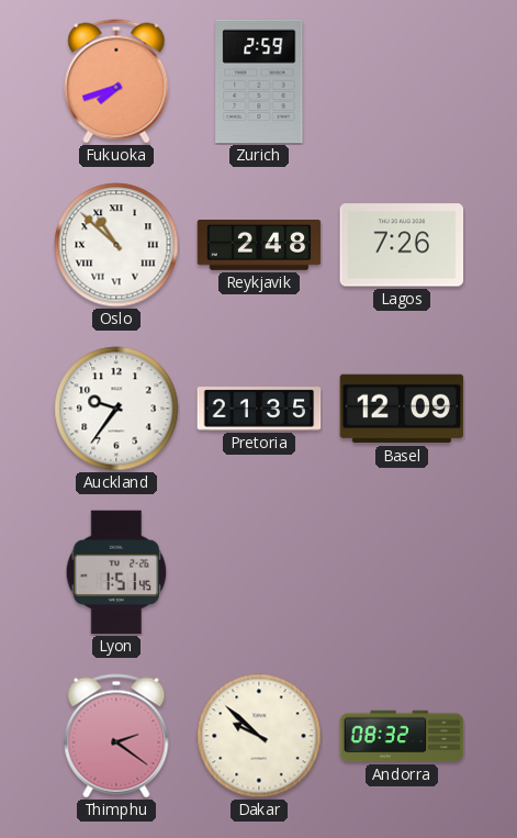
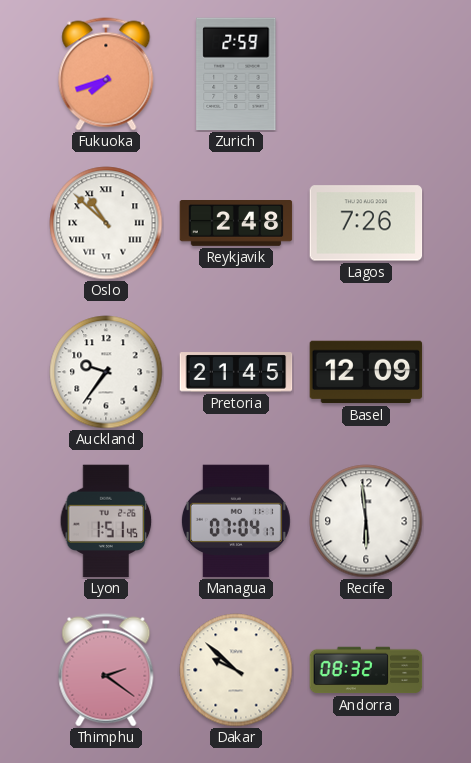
Pretoria: 21:35 -> 21:45
Managua: none -> 07:04
Recife: none -> 5:59
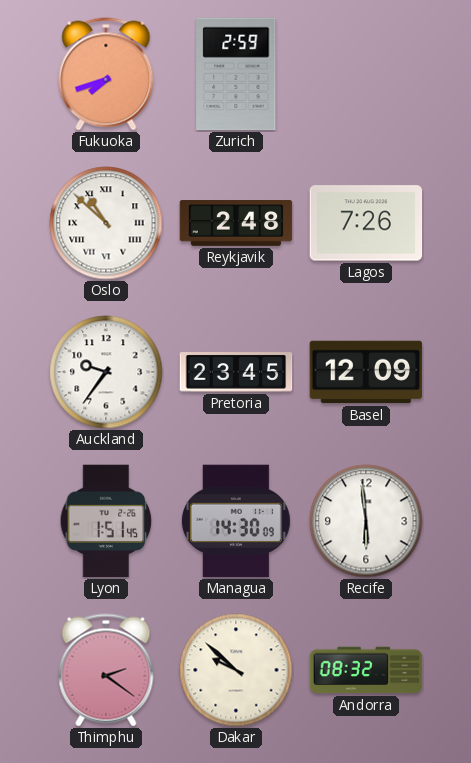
Pretoria: 21:45 -> 23:45
Managua: 07:04 -> 14:30
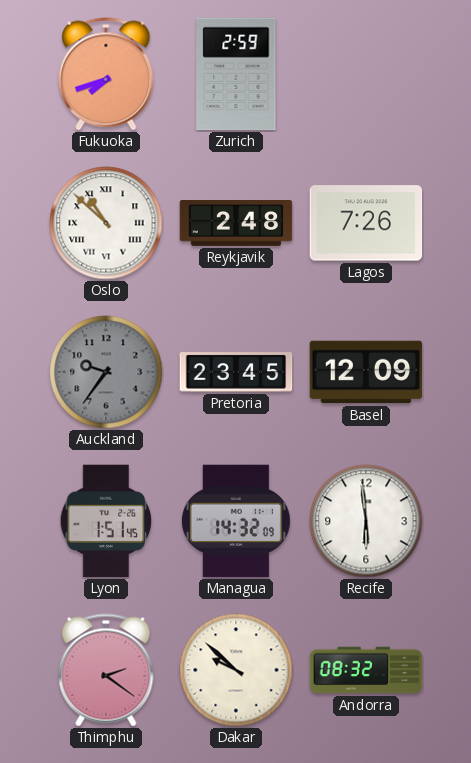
Auckland dial: white -> grey
Managua: 14:30 -> 14:32
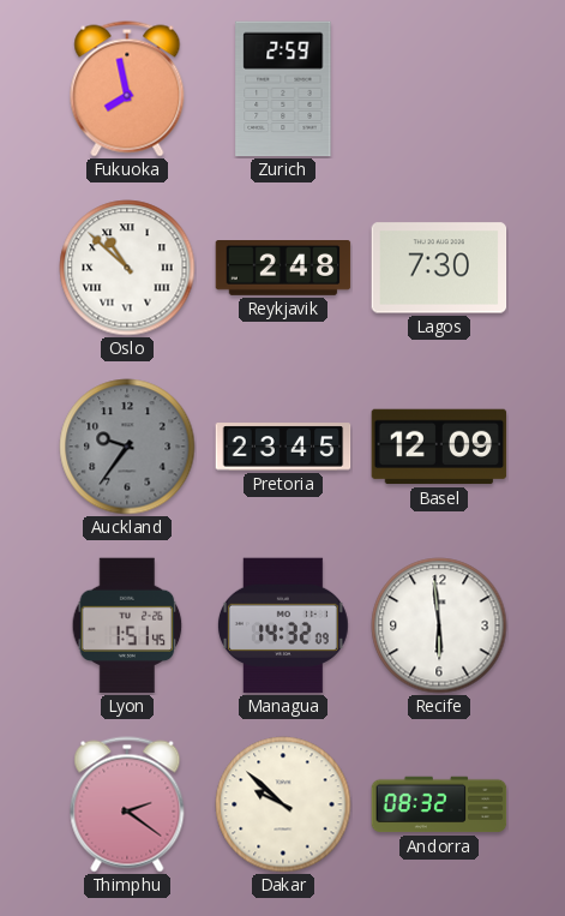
Fukuoka: 7:42 -> 7:58
Lagos: 7:26 -> 7:30
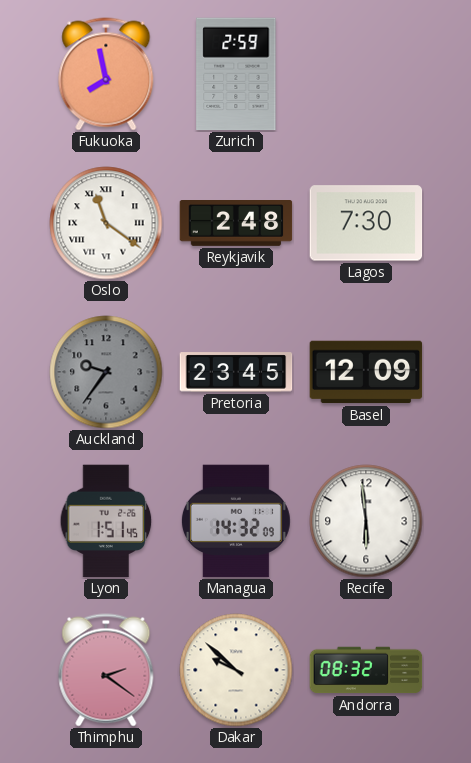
Oslo: 10:52 -> 11:21
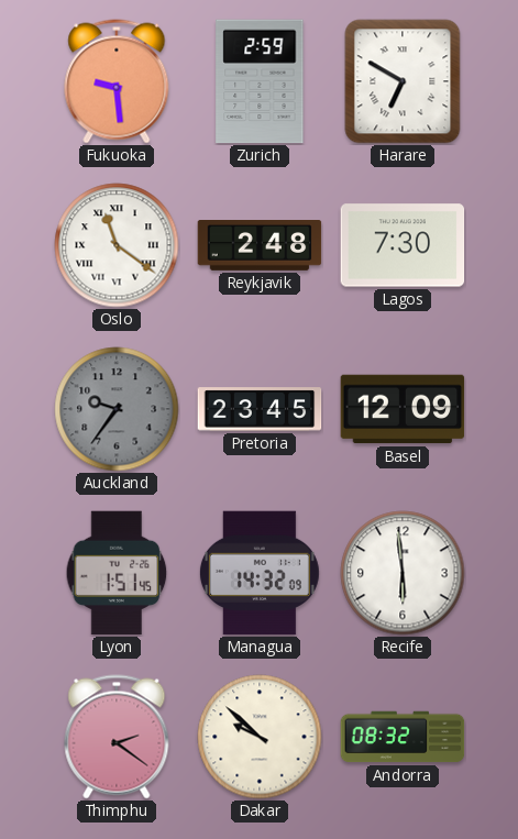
Fukuoka: 7:58 -> 9:29
Harare: none -> 6:50
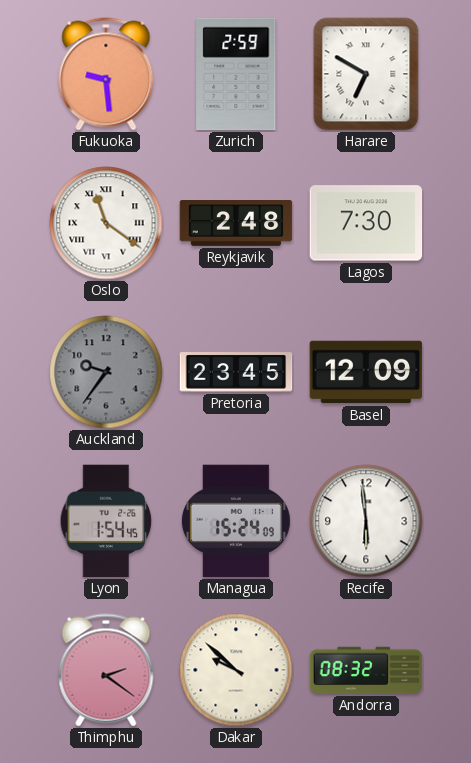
Lyon: 1:51 -> 1:54
Managua: 14:32 -> 15:24
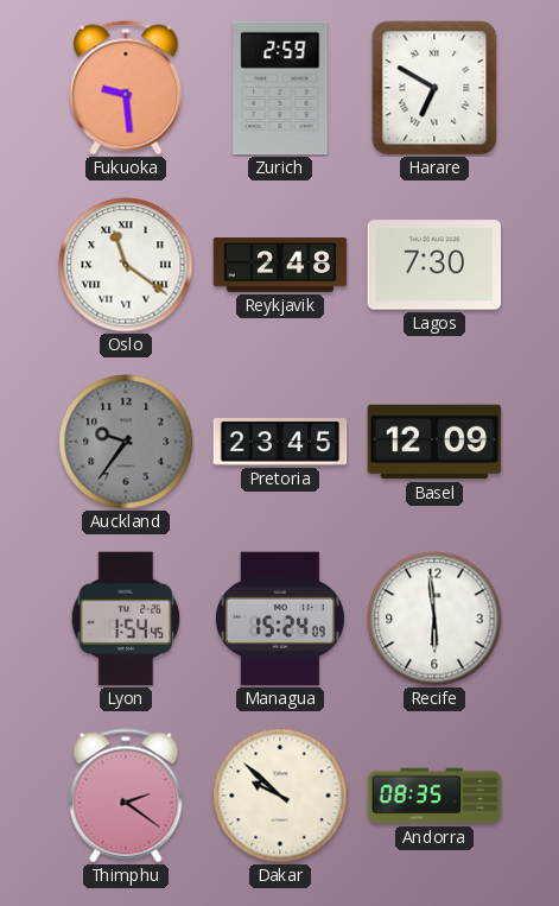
Andorra: 08:32 -> 08:35
